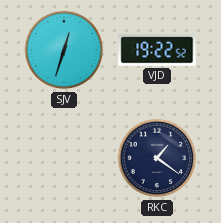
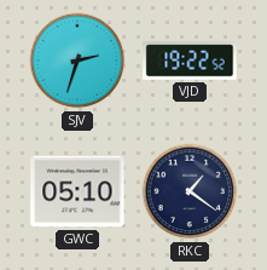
SJV: 12:33 -> 2:33
GWC: none -> 05:10
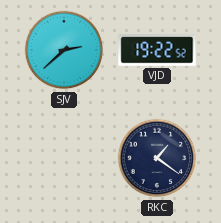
SJV: 2:33 -> 2:38
GWC: 05:10 -> none
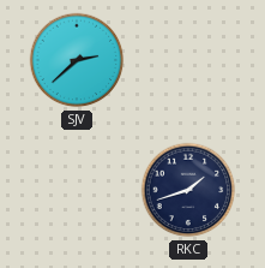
VJD: 19:22 -> none
RKC: 1:21 -> 1:42
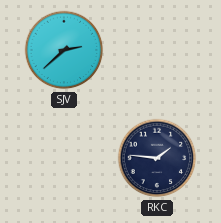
RKC: 1:42 -> 1:46
